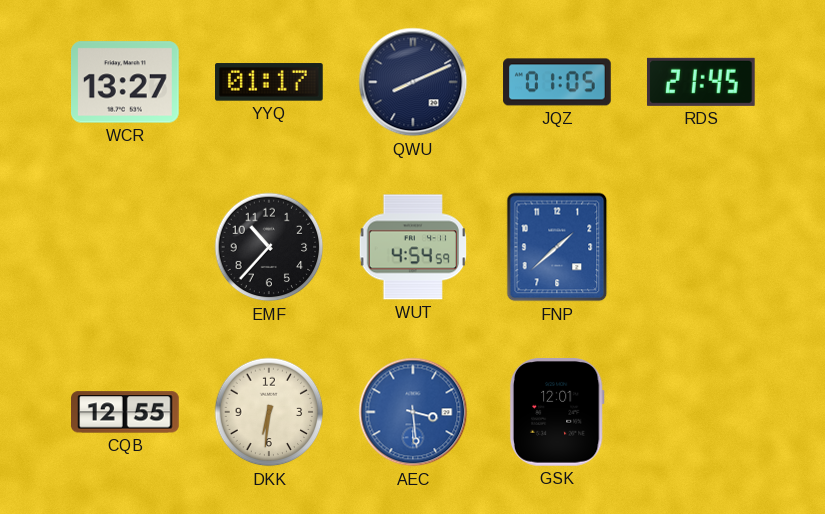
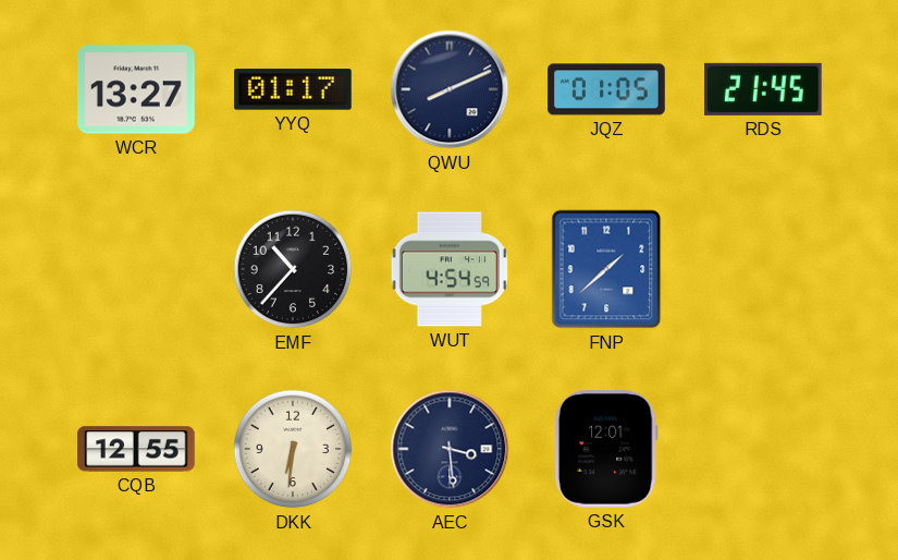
AEC dial: blue -> navy
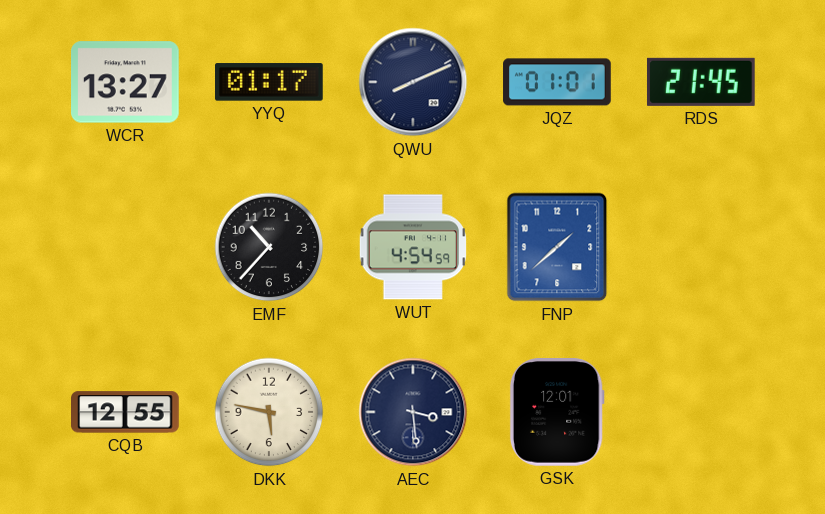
JQZ: 01:05 -> 01:01
DKK: 6:31 -> 5:47
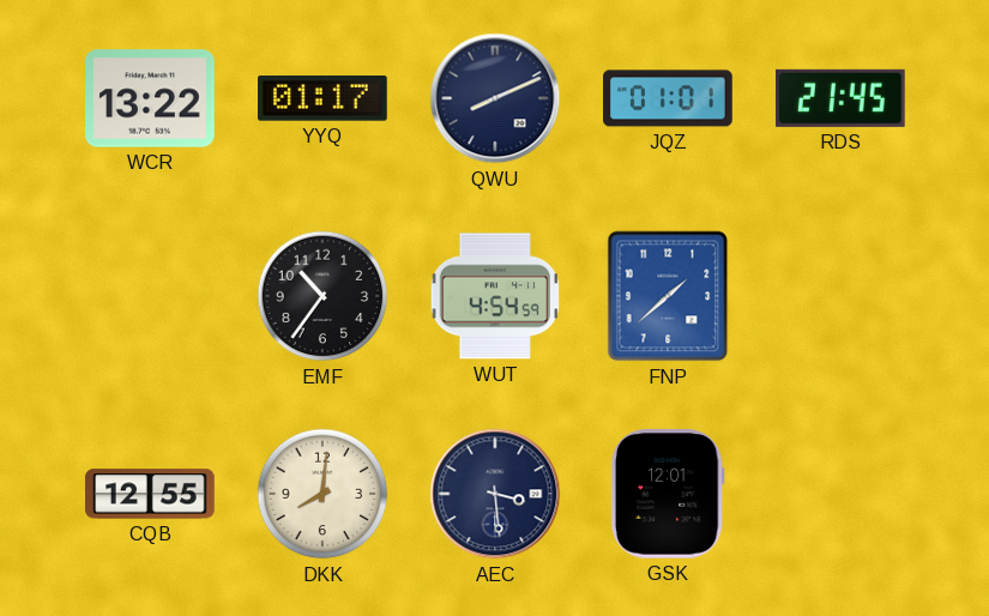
WCR: 13:27 -> 13:22
EMF: 10:37 -> 10:36
DKK: 5:47 -> 8:01
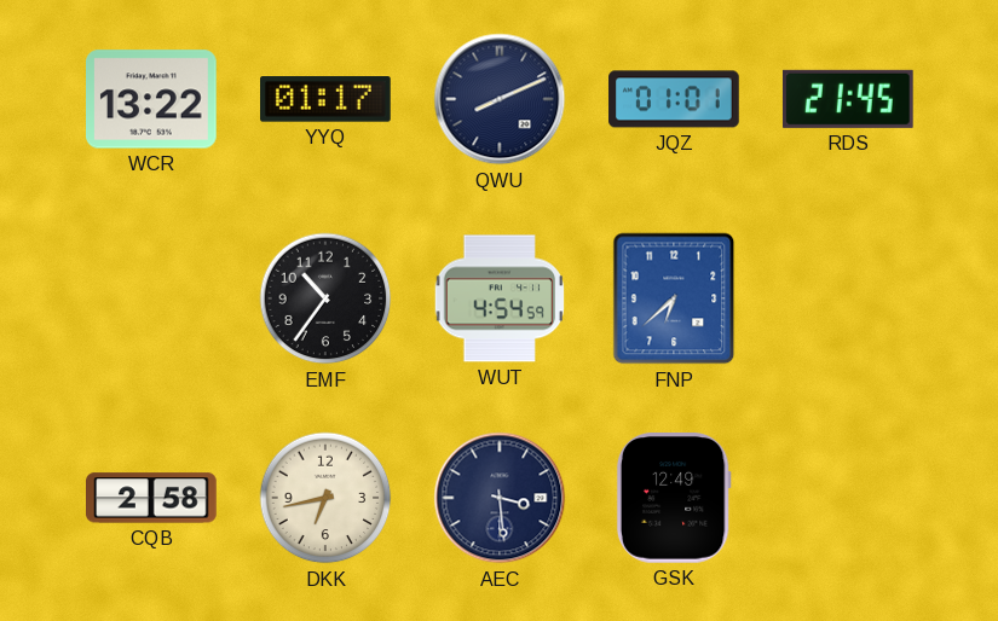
FNP: 1:38 -> 6:38
CQB: 12:55 -> 2:58
DKK: 8:01 -> 6:43
GSK: 12:01 -> 12:49
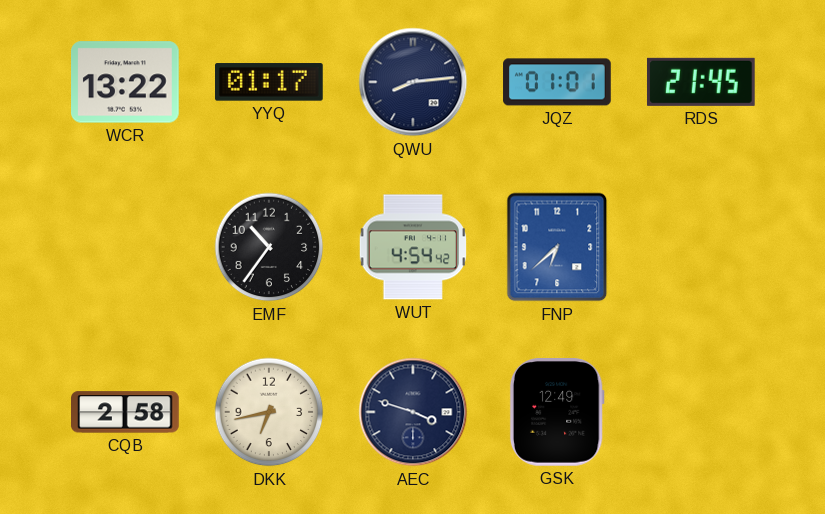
QWU: 8:11 -> 8:14
WUT: 4:54:59 -> 4:54:42
AEC: 3:29 -> 3:48
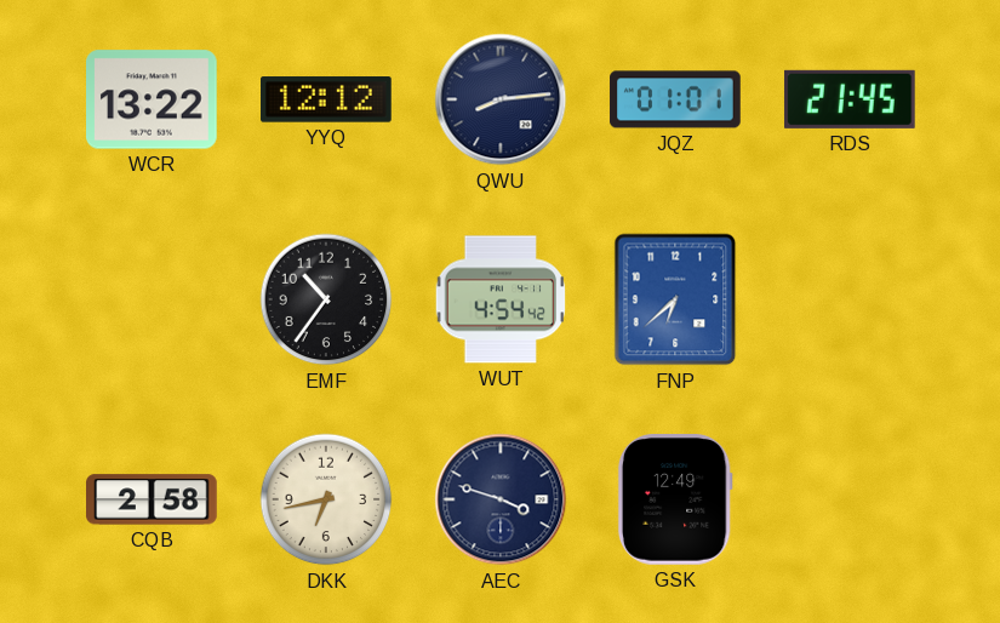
YYQ: 01:17 -> 12:12
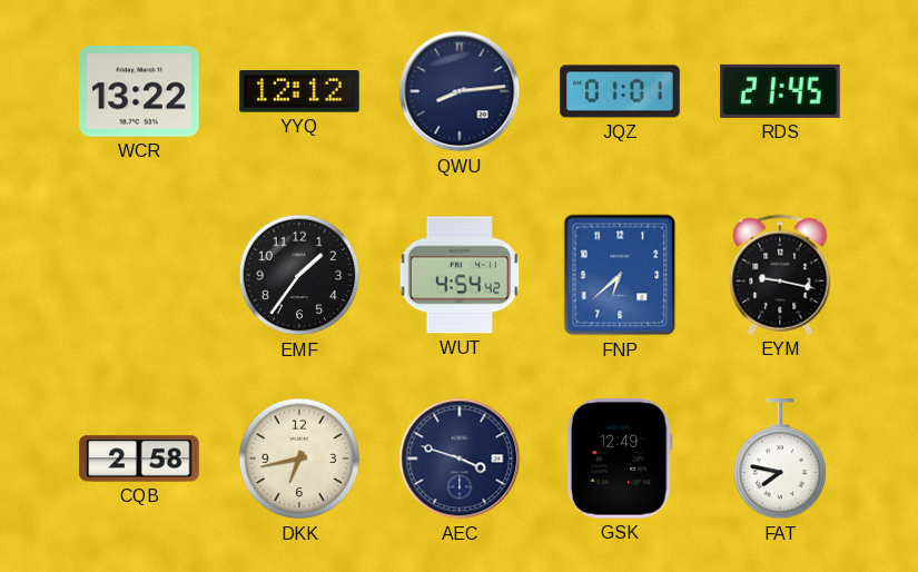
EMF: 10:36 -> 1:36
EYM: none -> 9:17
FAT: none -> 7:47
